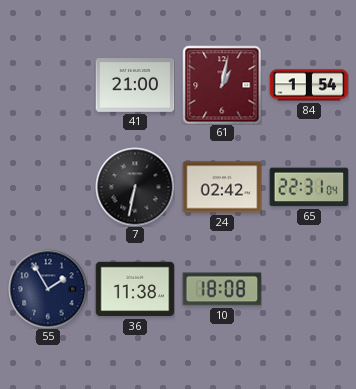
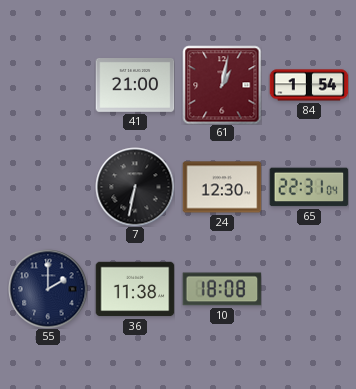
24: 02:42 -> 12:30
55: 1:55 -> 2:00
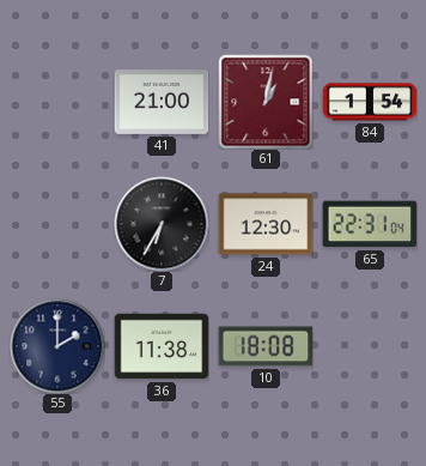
7: 6:32 -> 6:35
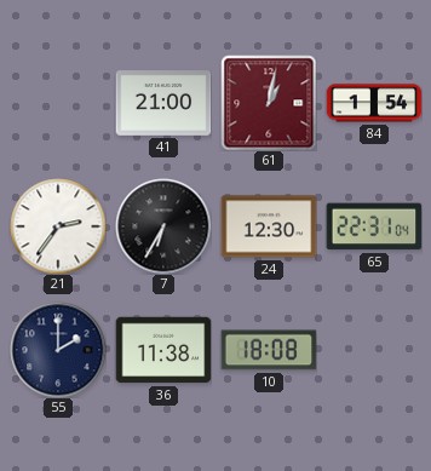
21: none -> 2:36
